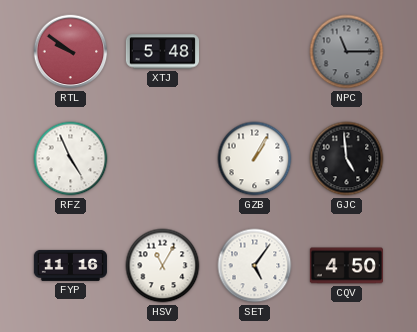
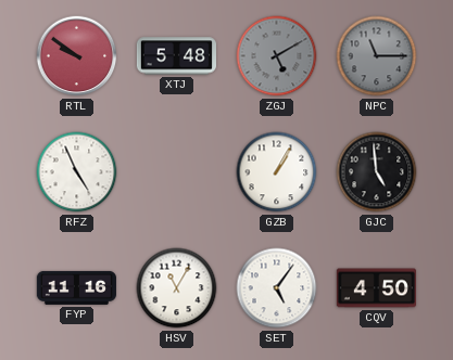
ZGJ: none -> 5:10
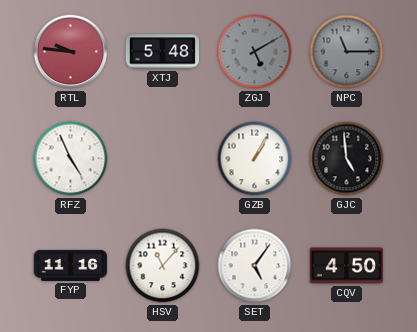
RTL: 9:51 -> 9:46
HSV: 11:05 -> 11:07
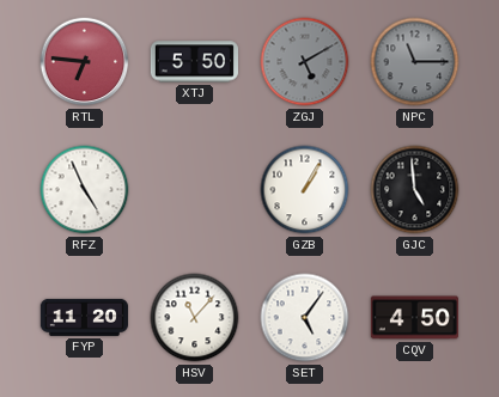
RTL: 9:46 -> 6:46
XTJ: 5:48 -> 5:50
FYP: 11:16 -> 11:20
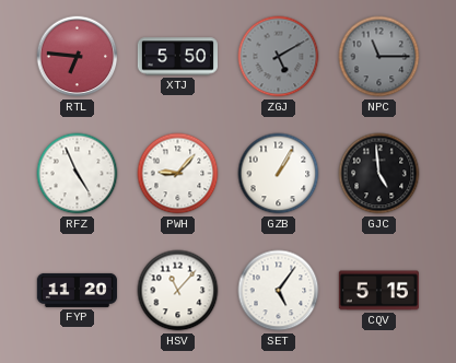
PWH: none -> 9:07
CQV: 4:50 -> 5:15
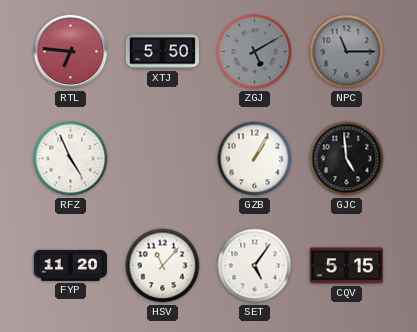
PWH: 9:07 -> none
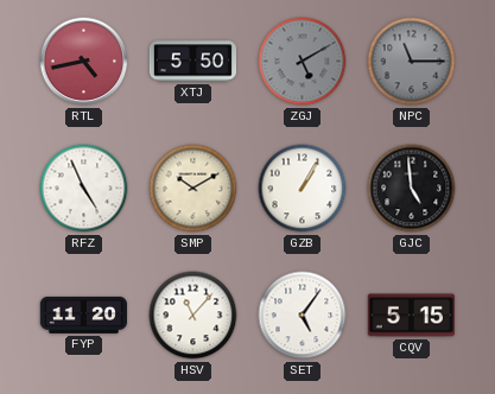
RTL: 6:46 -> 4:43
SMP: none -> 10:10
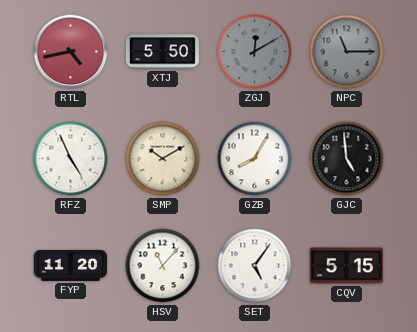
ZGJ: 5:10 -> 12:10
GZB: 1:05 -> 8:05
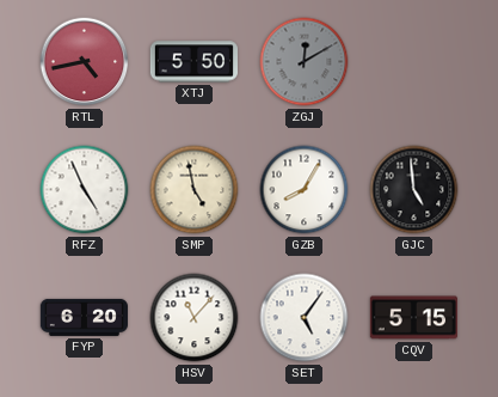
NPC: 11:15 -> none
SMP: 10:10 -> 4:58
FYP: 11:20 -> 6:20
